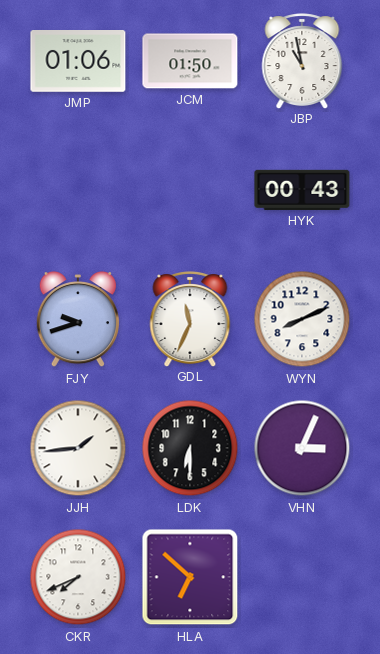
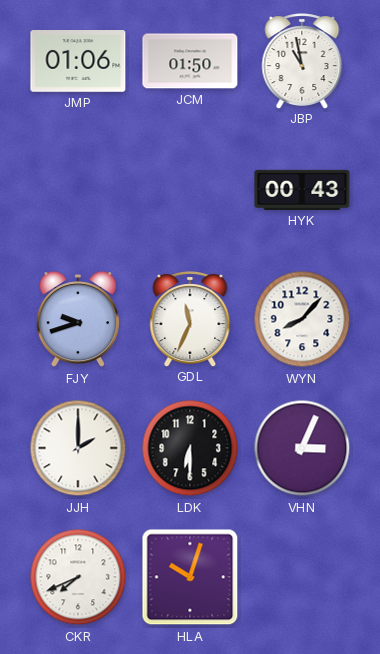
WYN: 8:11 -> 8:07
JJH: 1:44 -> 2:00
HLA: 6:52 -> 10:03
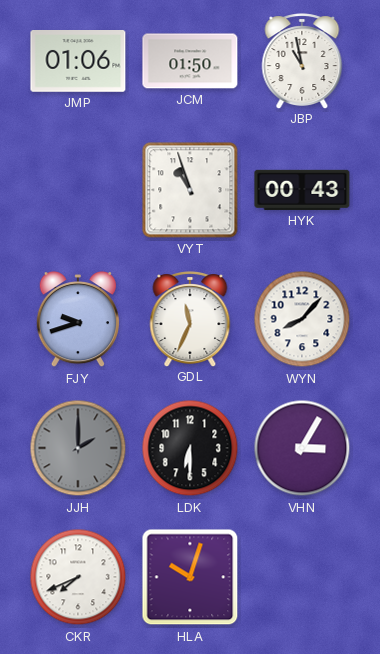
VYT: none -> 10:57
JJH dial: white -> grey
VHN: 3:04 -> 3:05
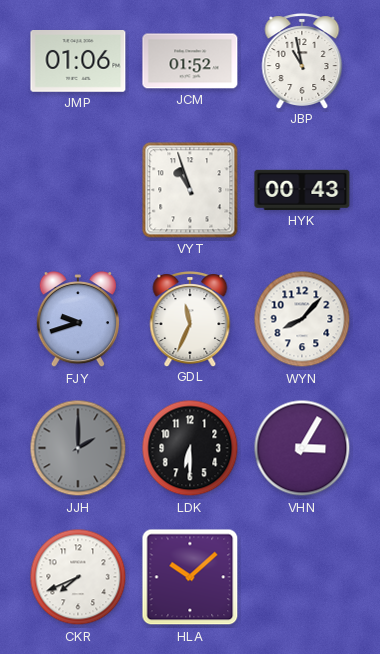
JCM: 01:50 -> 01:52
HLA: 10:03 -> 10:08
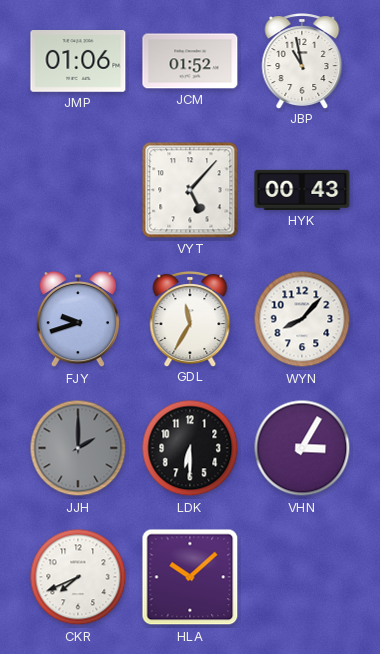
VYT: 10:57 -> 5:07
GDL: 11:34 -> 11:35
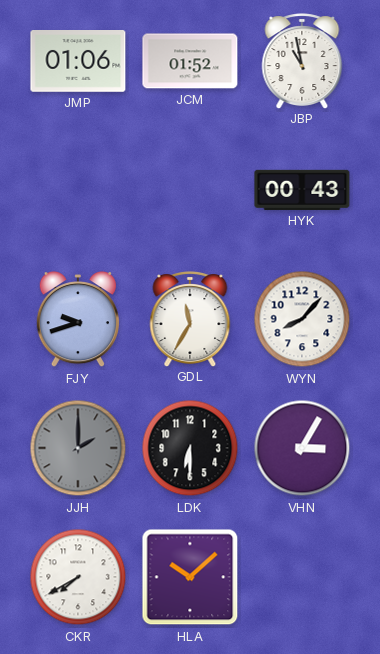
VYT: 5:07 -> none
CKR: 7:41 -> 7:40
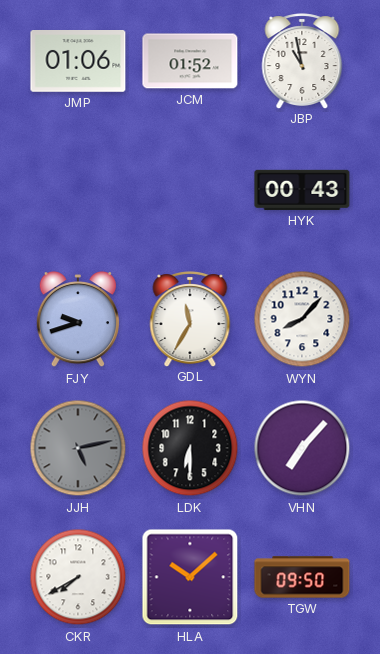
JJH: 2:00 -> 5:13
VHN: 3:05 -> 7:07
TGW: none -> 09:50
